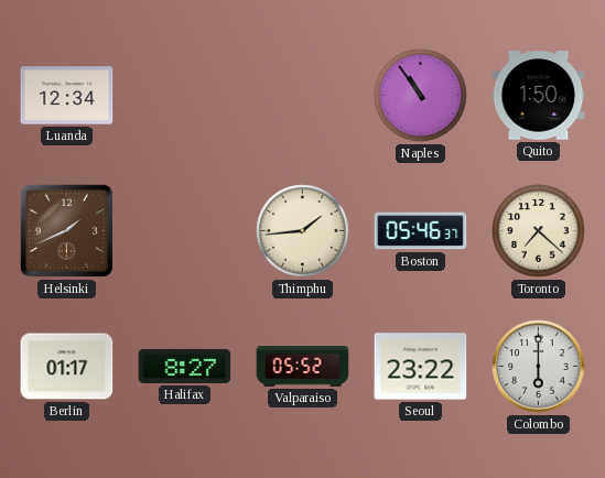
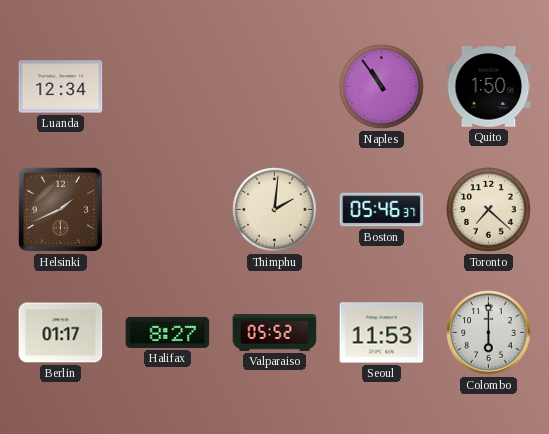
Thimphu: 1:44 -> 2:01
Seoul: 23:22 -> 11:53
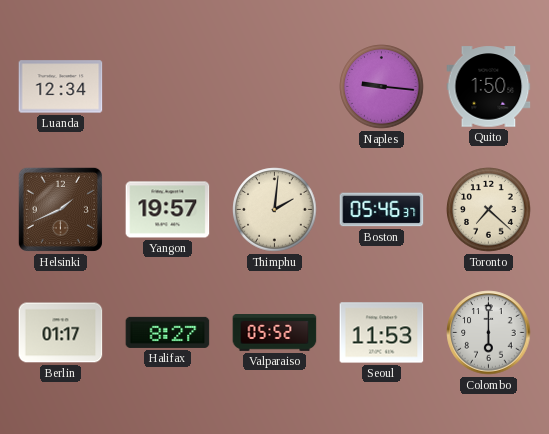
Naples: 10:54 -> 9:16
Yangon: none -> 19:57
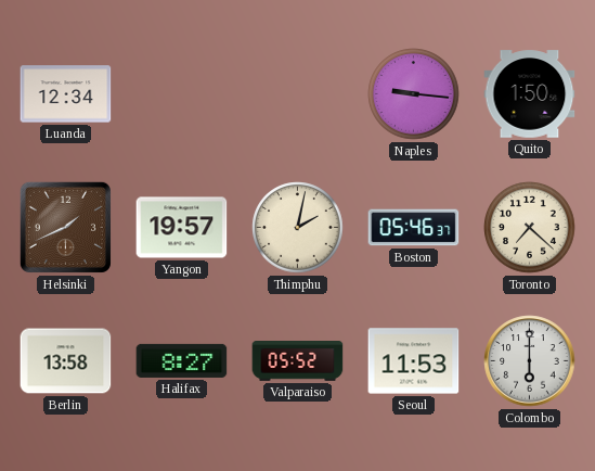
Thimphu: 2:01 -> 2:02
Berlin: 01:17 -> 13:58
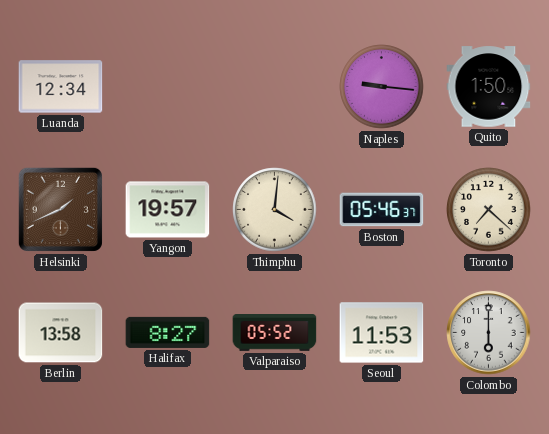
Thimphu: 2:02 -> 4:01
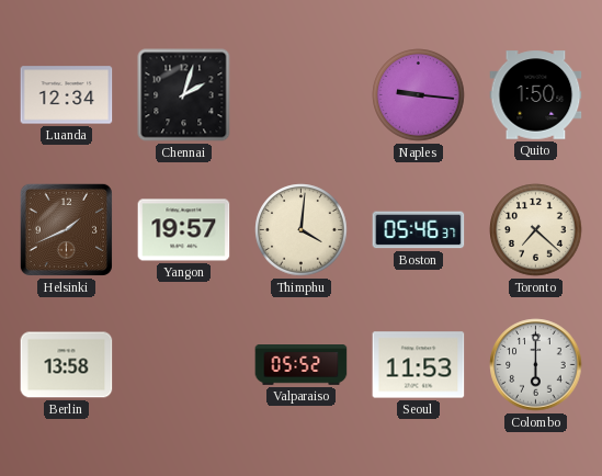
Chennai: none -> 2:03
Halifax: 8:27 -> none
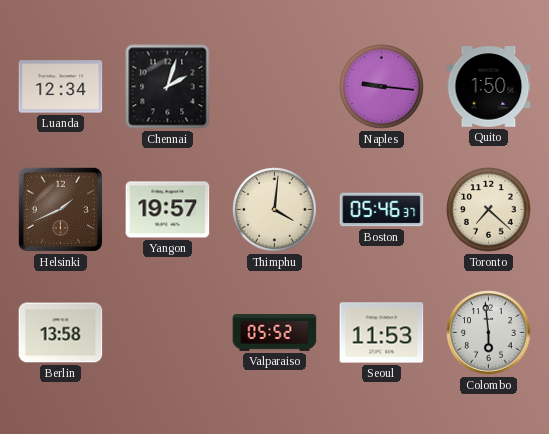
Colombo: 6:00 -> 5:59
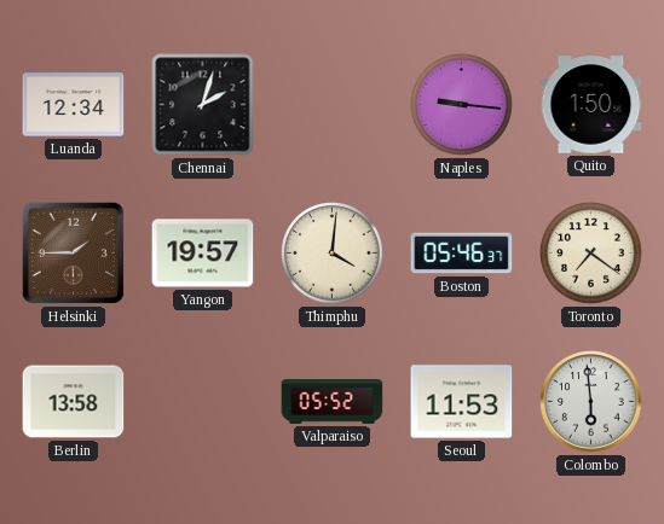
Helsinki: 1:41 -> 1:45
Toronto: 7:22 -> 7:21
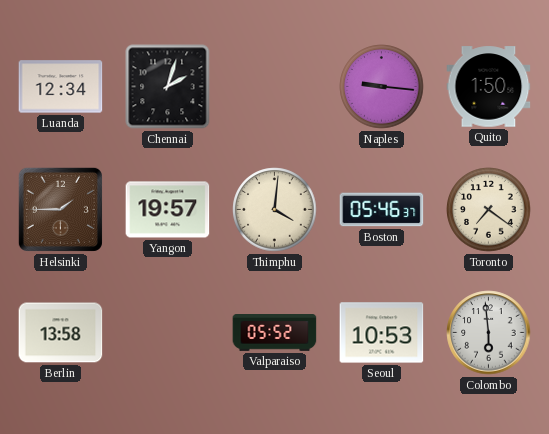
Seoul: 11:53 -> 10:53
